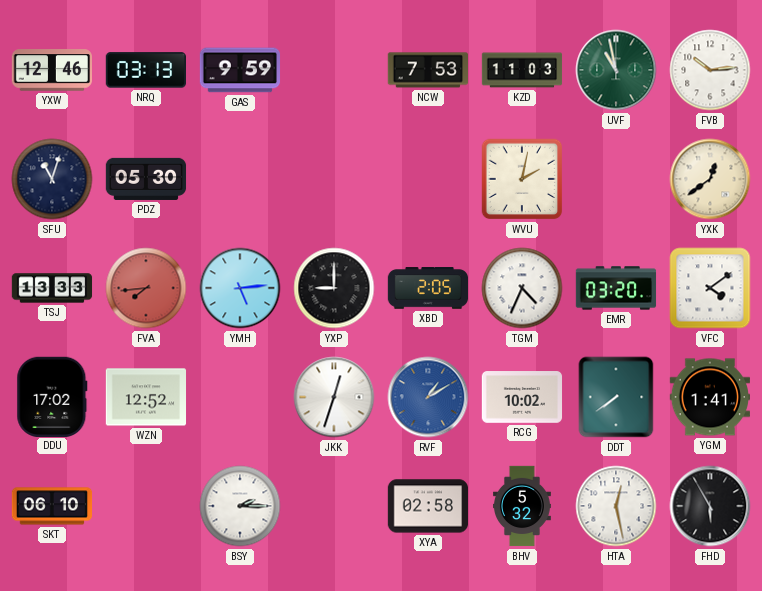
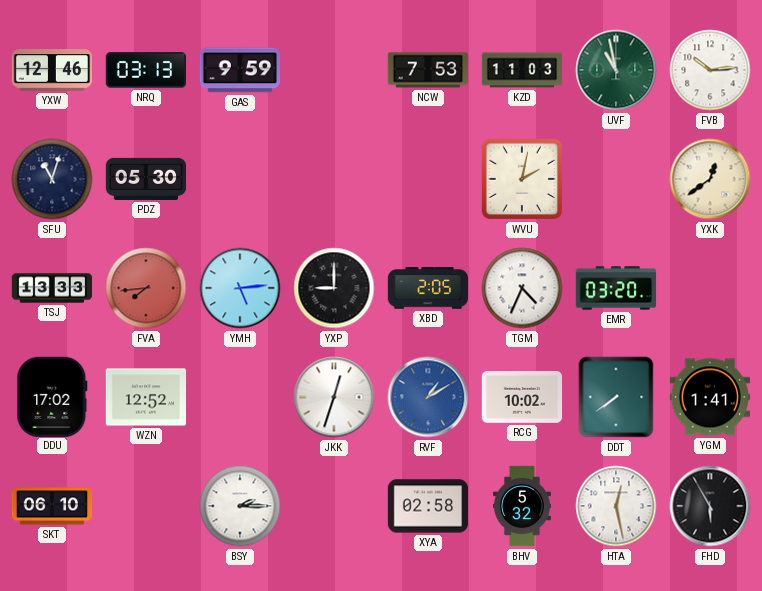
VFC: 4:09 -> none
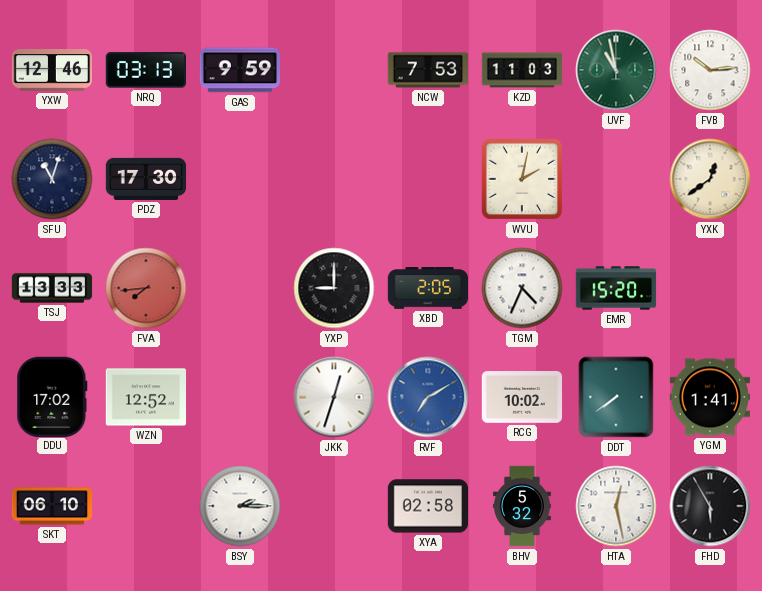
PDZ: 05:30 -> 17:30
YMH: 5:14 -> none
EMR: 03:20 -> 15:20
RVF: 1:10 -> 7:10
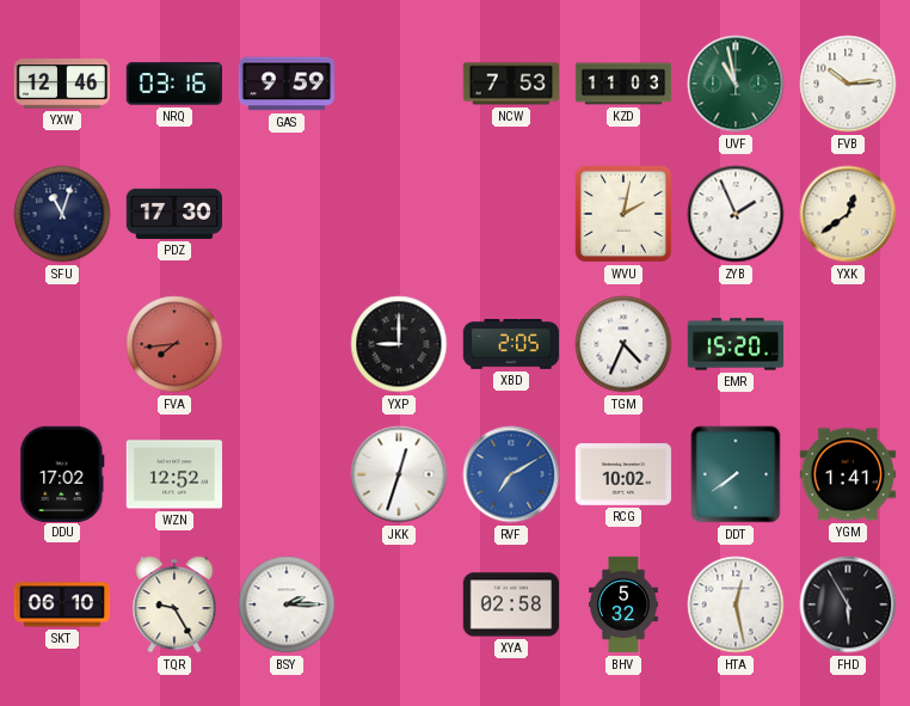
NRQ: 03:13 -> 03:16
ZYB: none -> 1:56
TSJ: 13:33 -> none
TQR: none -> 9:25
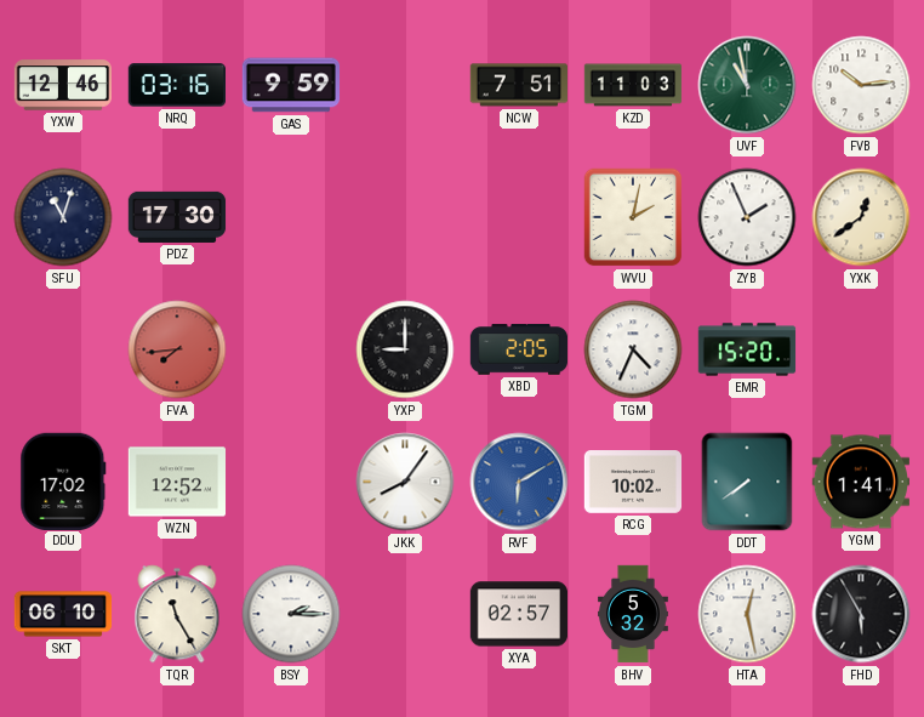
NCW: 7:53 -> 7:51
JKK: 12:33 -> 8:06
RVF: 7:10 -> 6:10
TQR: 9:25 -> 11:25
XYA: 02:58 -> 02:57
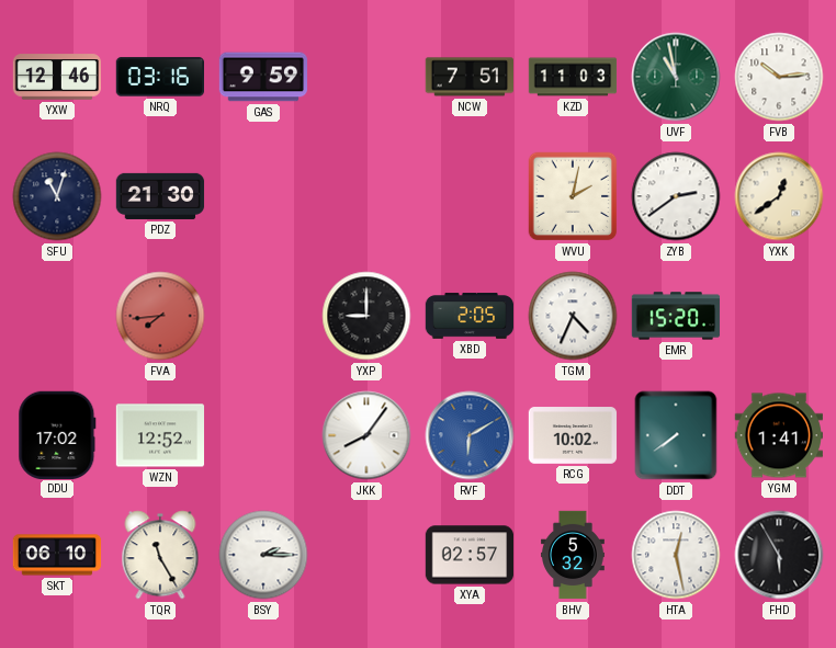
PDZ: 17:30 -> 21:30
ZYB: 1:56 -> 2:39
